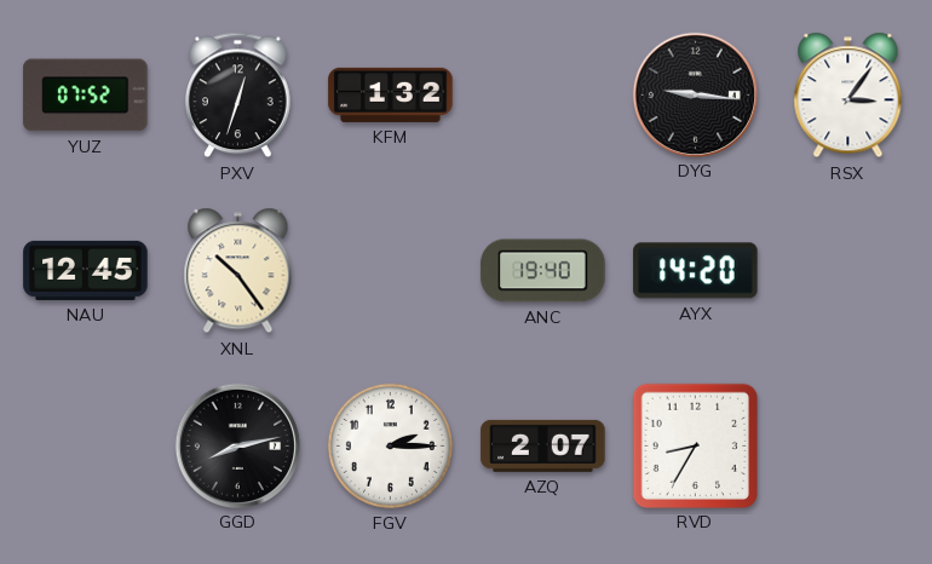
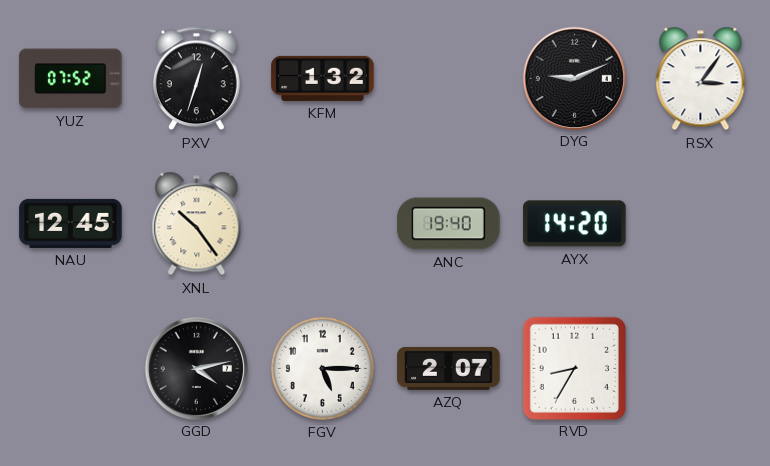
DYG: 9:16 -> 9:11
GGD: 8:13 -> 4:13
FGV: 2:15 -> 5:15
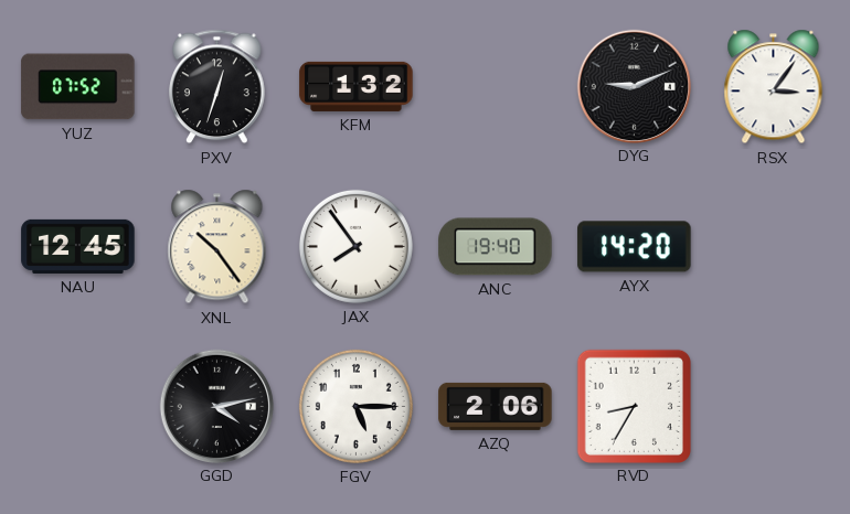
JAX: none -> 7:54
AZQ: 2:07 -> 2:06
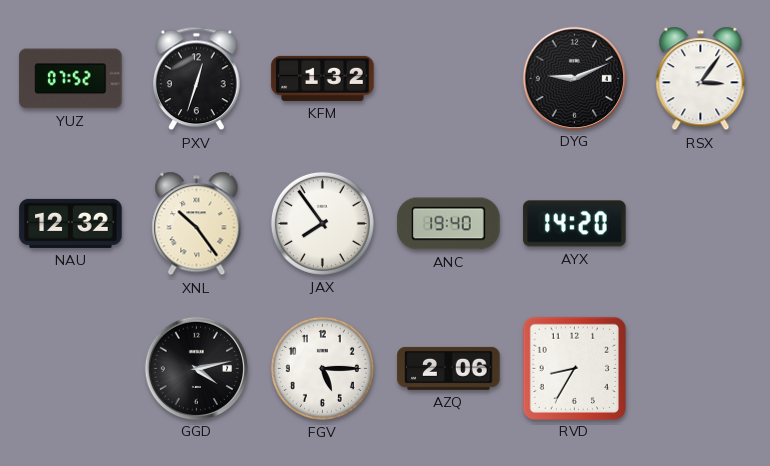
NAU: 12:45 -> 12:32
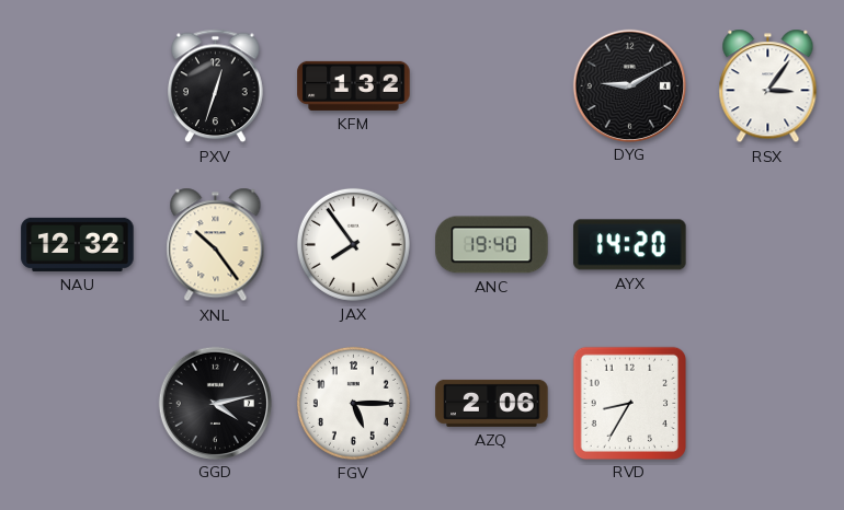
YUZ: 07:52 -> none
DYG: 9:11 -> 9:10
